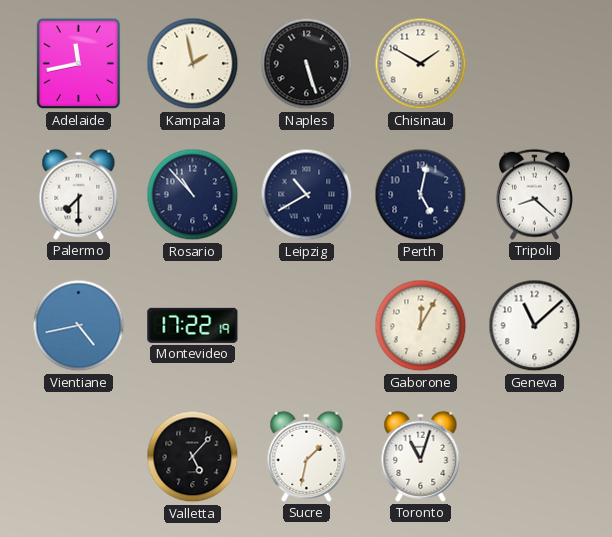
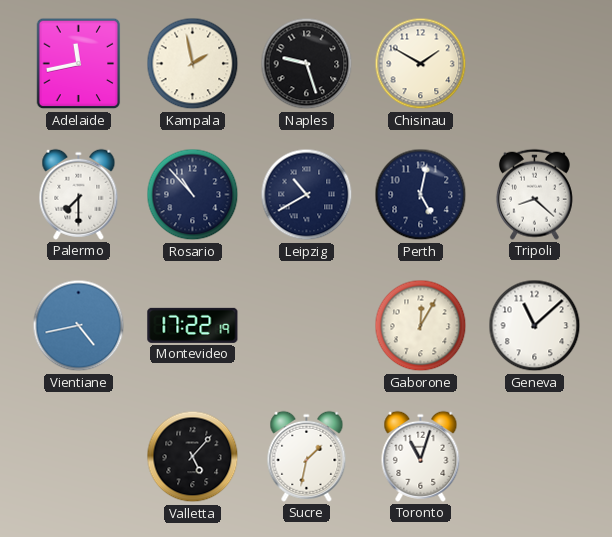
Naples: 5:27 -> 9:27
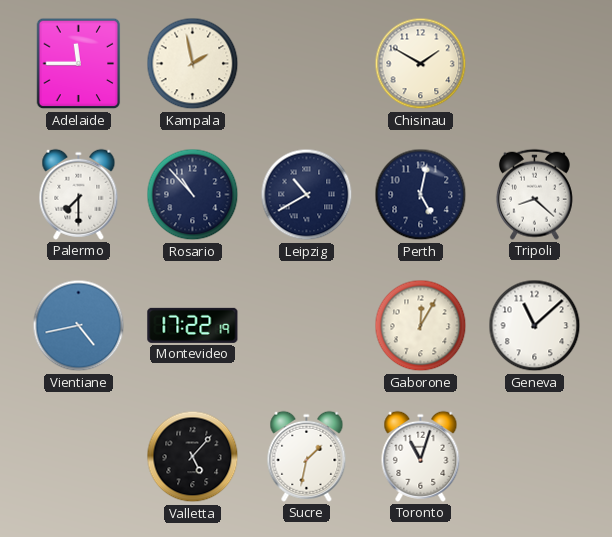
Adelaide: 11:43 -> 11:45
Naples: 9:27 -> none
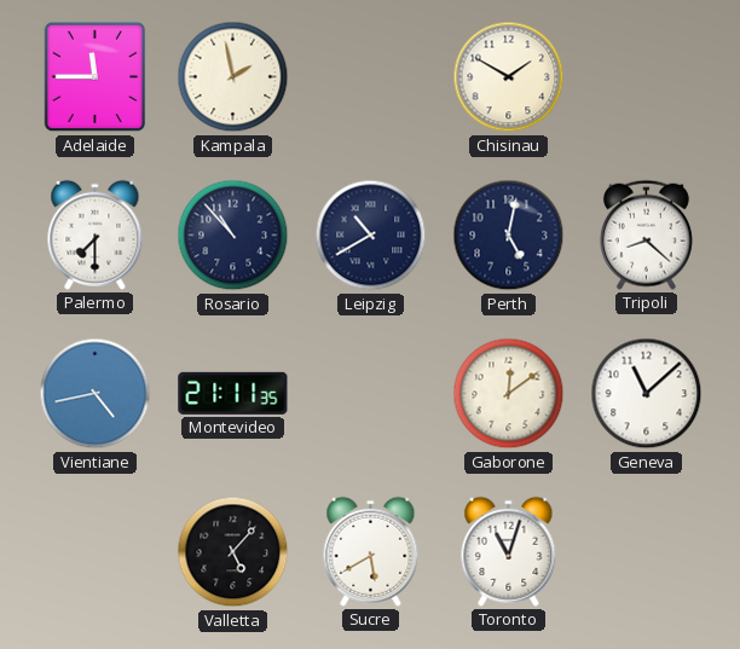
Montevideo: 17:22 -> 21:11
Gaborone: 12:05 -> 12:09
Sucre: 1:32 -> 5:40
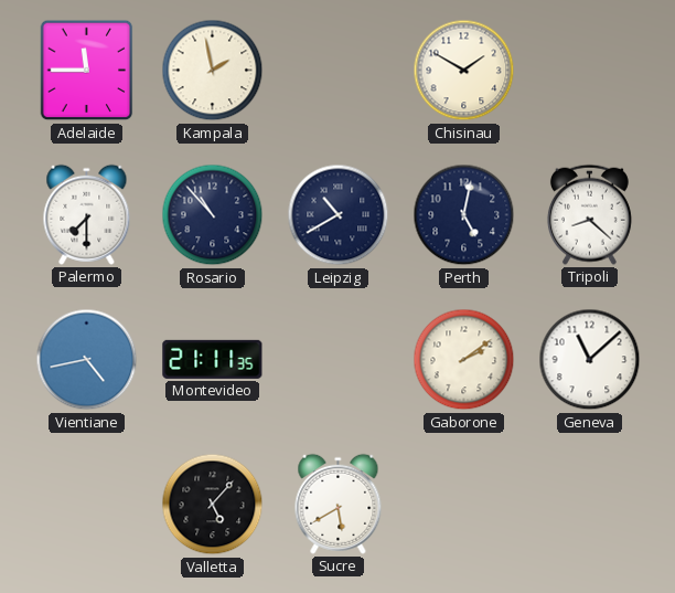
Gaborone: 12:09 -> 2:09
Toronto: 11:03 -> none
